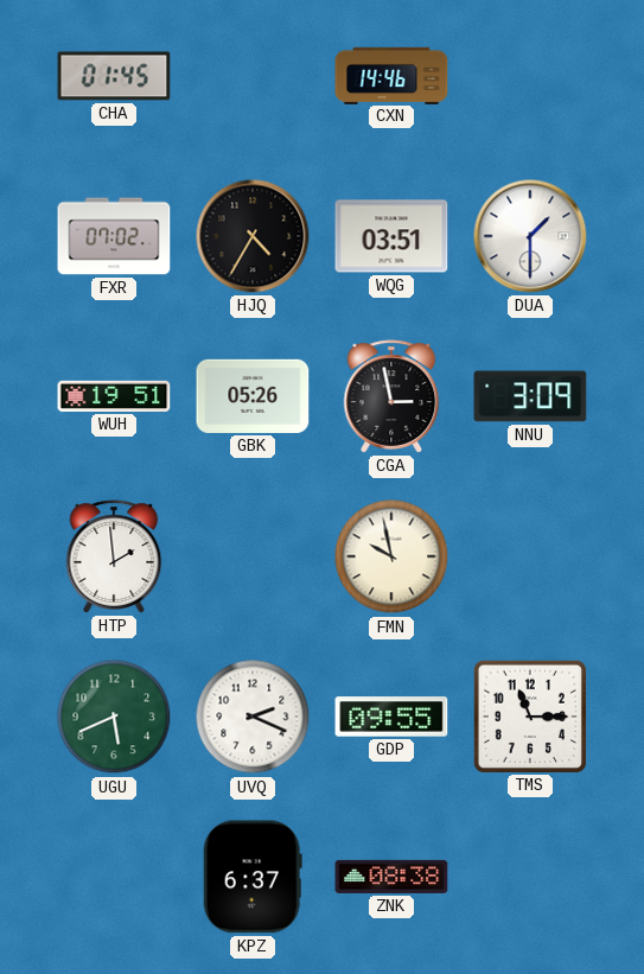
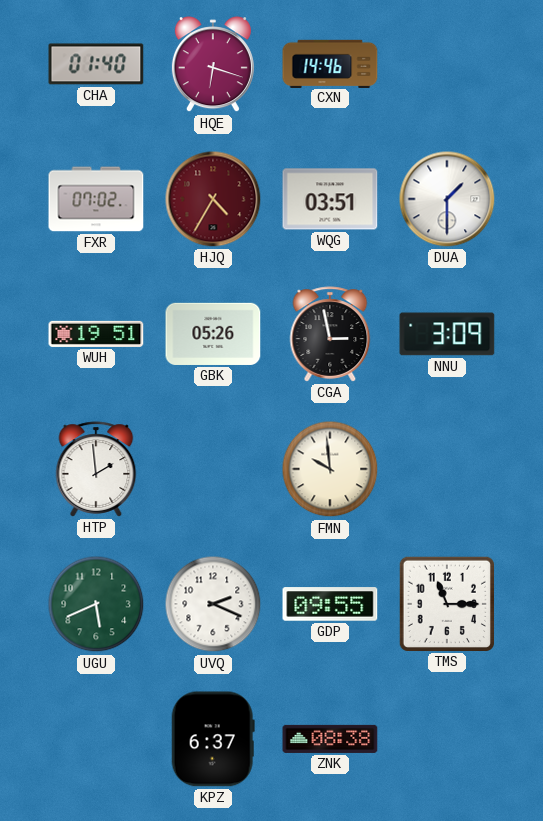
CHA: 01:45 -> 01:40
HQE: none -> 6:18
HJQ dial: black -> burgundy
FMN: 9:58 -> 9:59
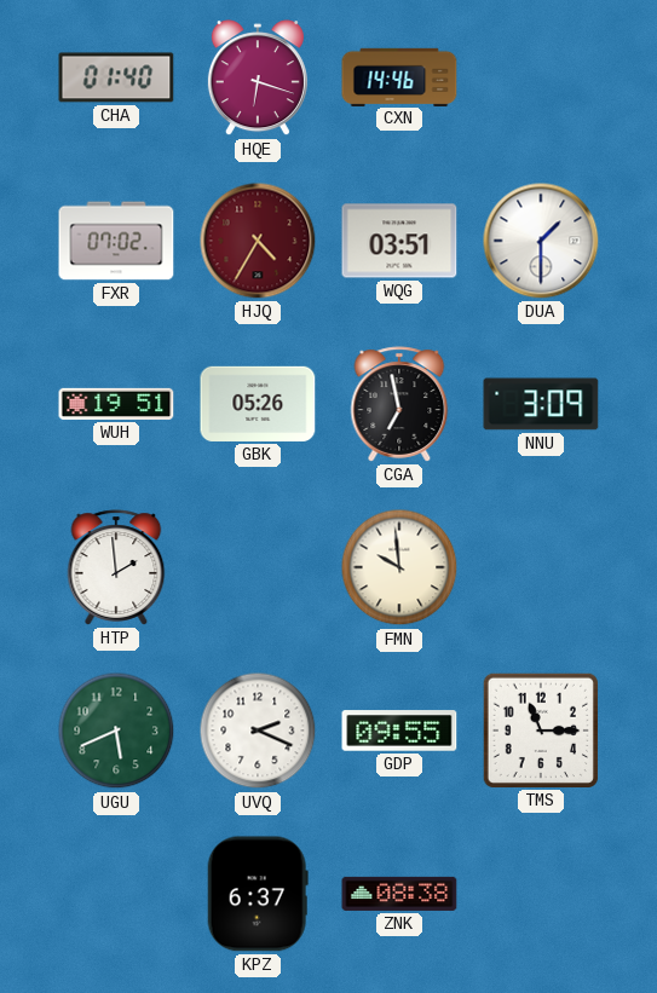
CGA: 2:58 -> 6:58
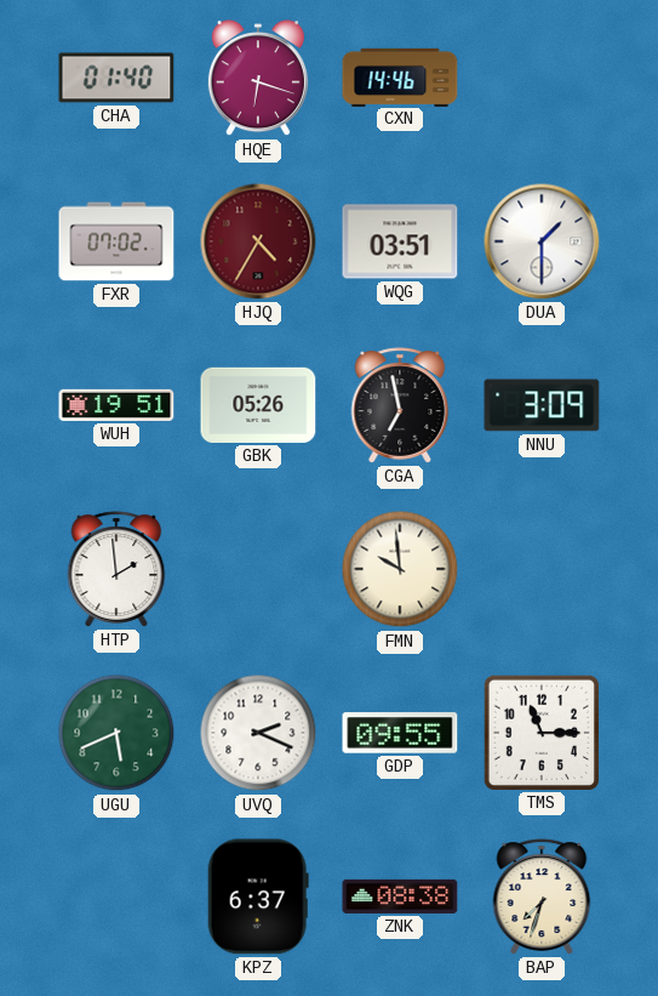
BAP: none -> 7:33
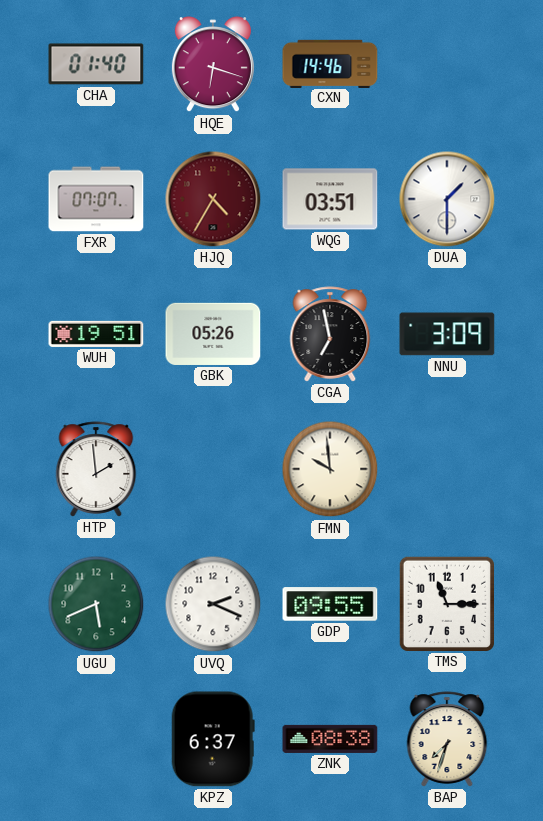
FXR: 07:02 -> 07:07
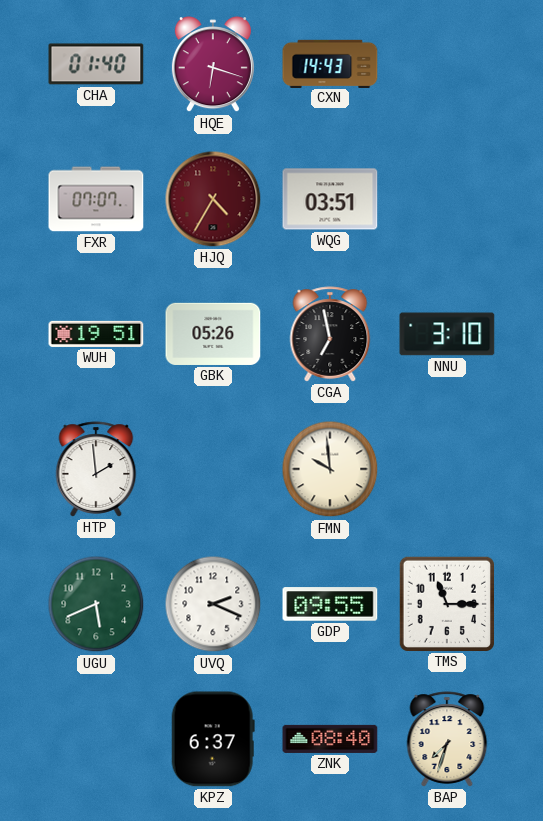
CXN: 14:46 -> 14:43
DUA: 1:30 -> none
NNU: 3:09 -> 3:10
ZNK: 08:38 -> 08:40
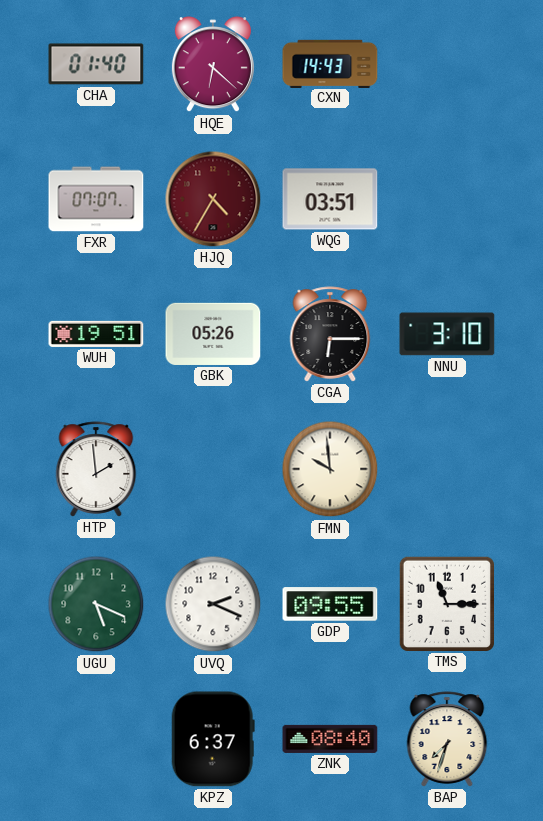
HQE: 6:18 -> 6:22
CGA: 6:58 -> 6:15
UGU: 5:41 -> 5:19
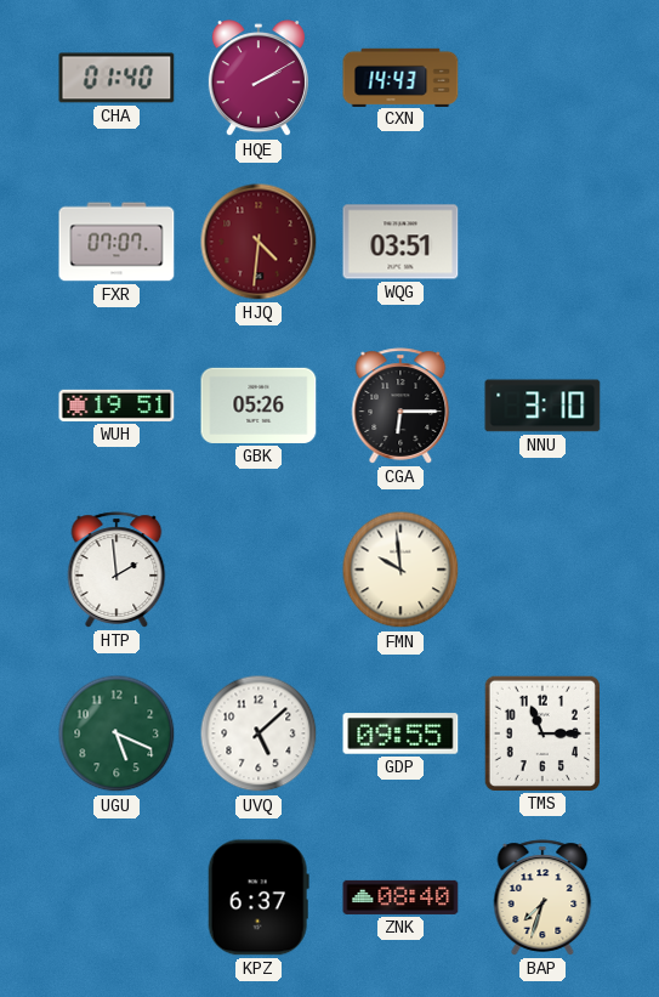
HQE: 6:22 -> 2:10
HJQ: 4:35 -> 4:31
UVQ: 2:19 -> 5:08
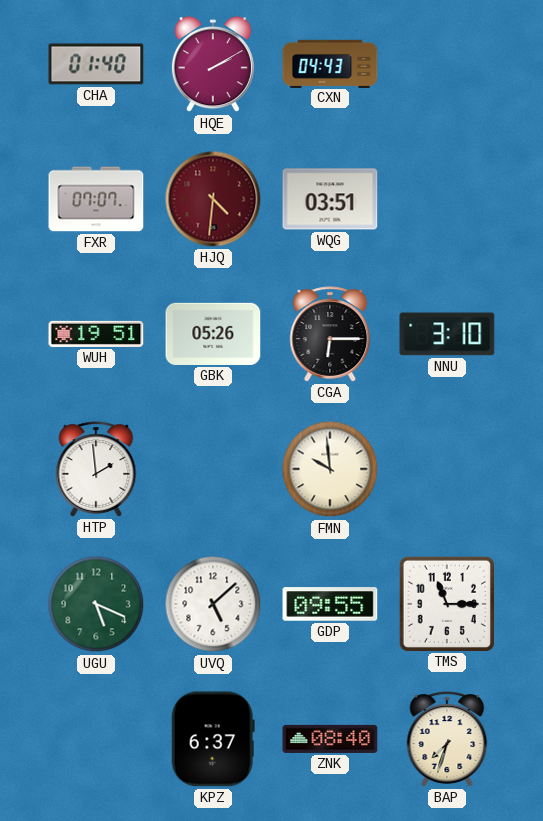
CXN: 14:43 -> 04:43
